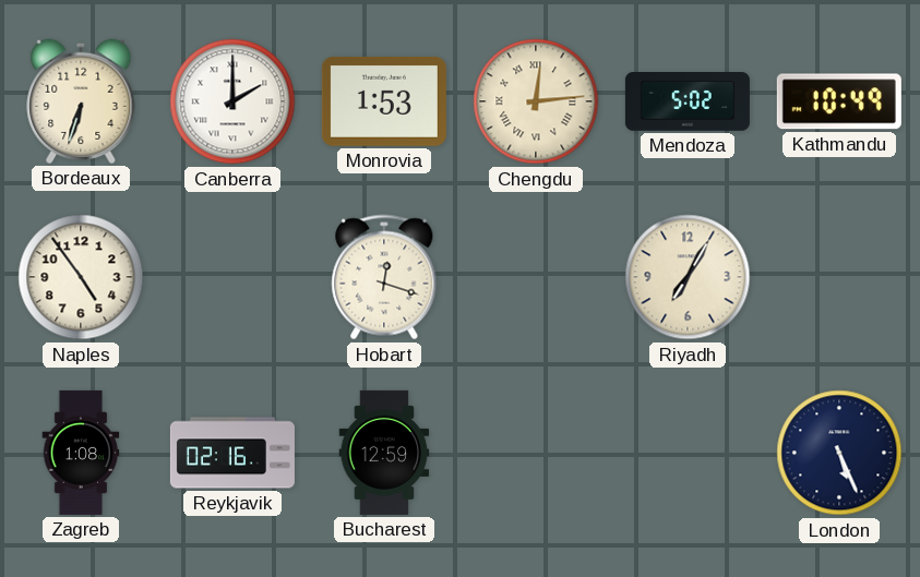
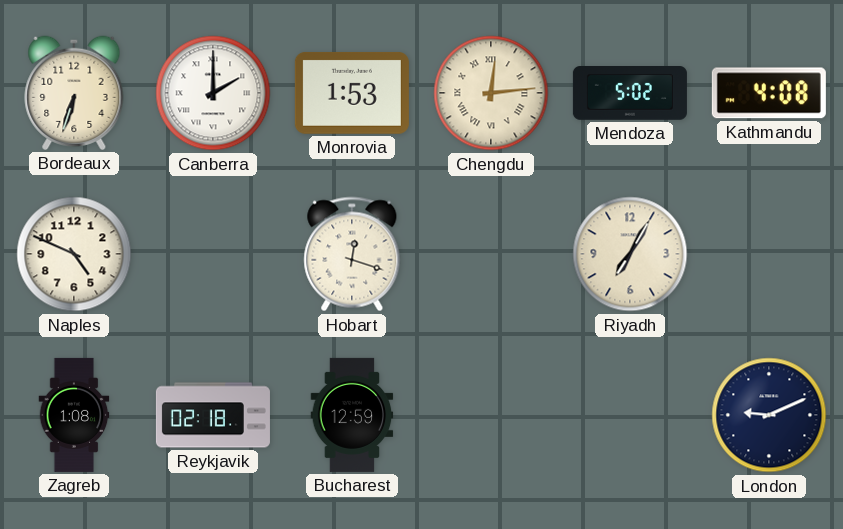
Kathmandu: 10:49 -> 4:08
Naples: 4:54 -> 4:49
Reykjavik: 02:16 -> 02:18
London: 5:26 -> 9:11
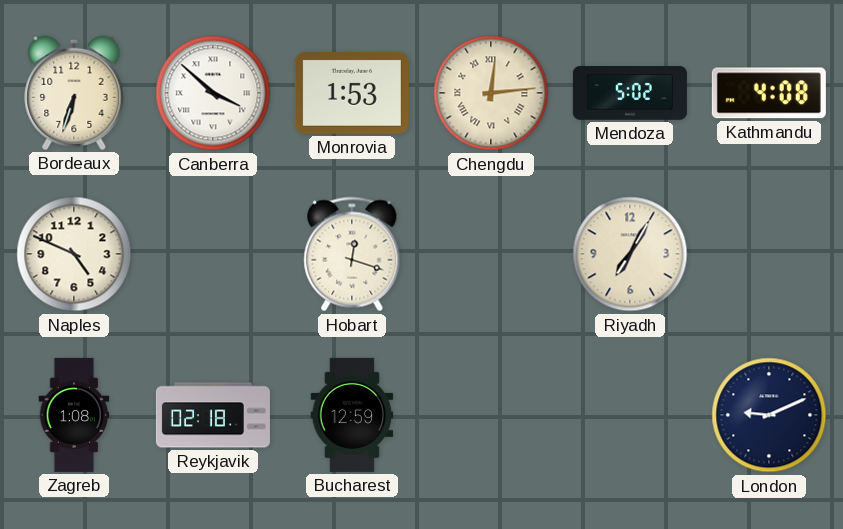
Canberra: 2:00 -> 3:52
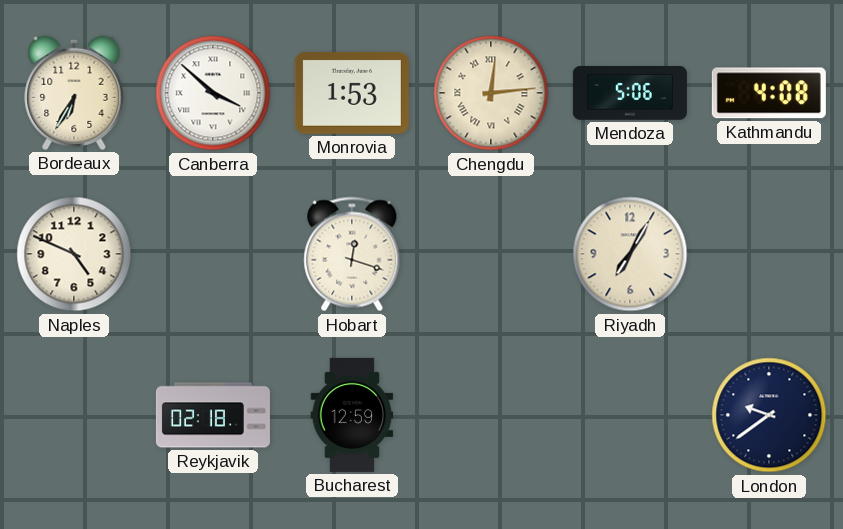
Bordeaux: 6:33 -> 6:35
Mendoza: 5:02 -> 5:06
Zagreb: 1:08 -> none
London: 9:11 -> 9:39
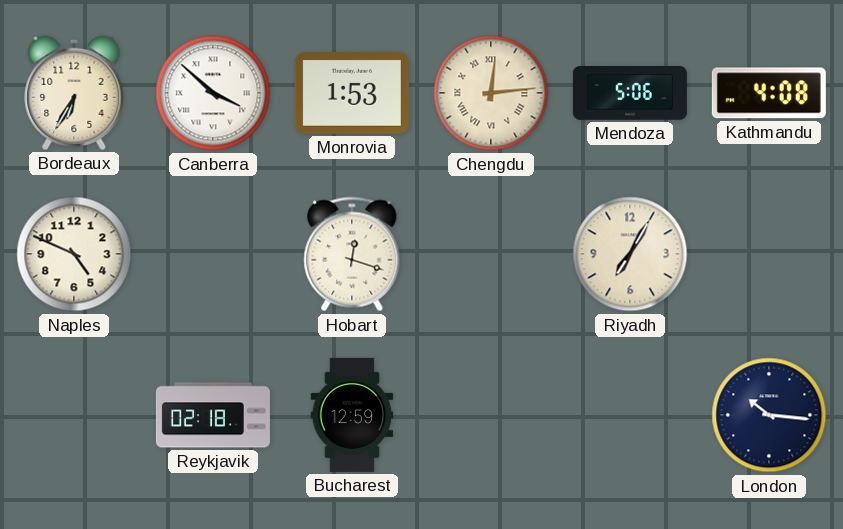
London: 9:39 -> 10:16
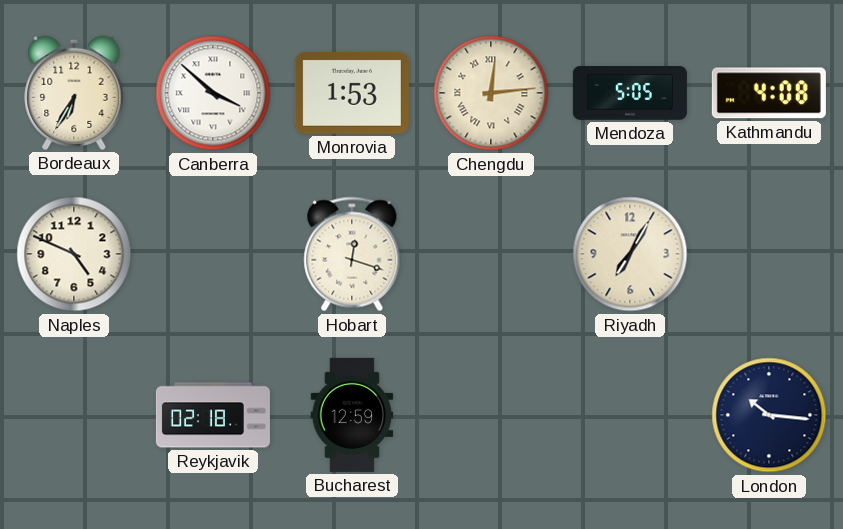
Mendoza: 5:06 -> 5:05
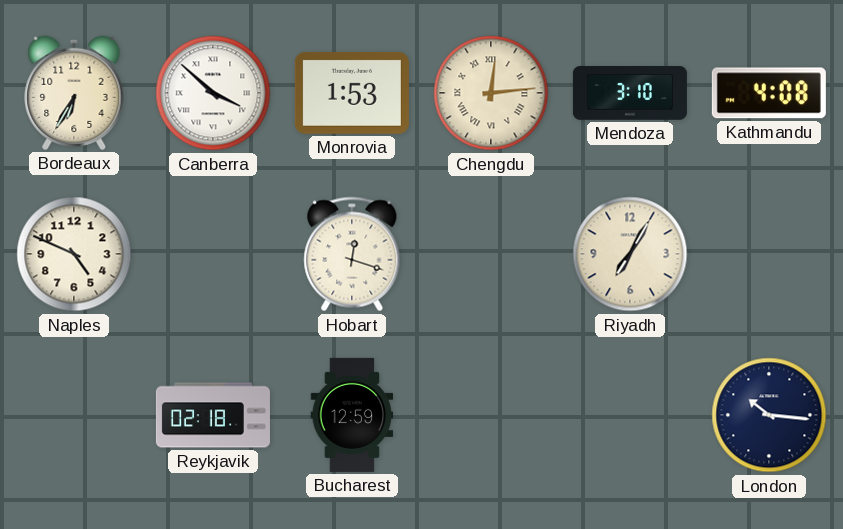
Mendoza: 5:05 -> 3:10
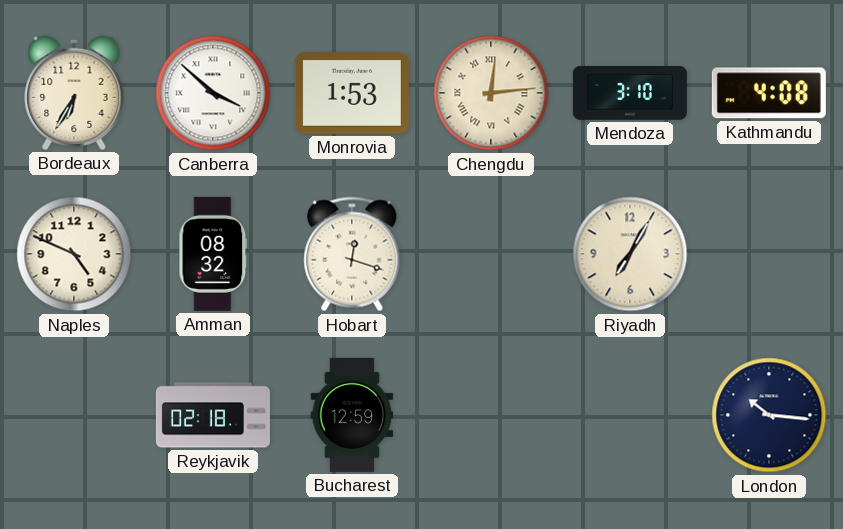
Amman: none -> 08:32
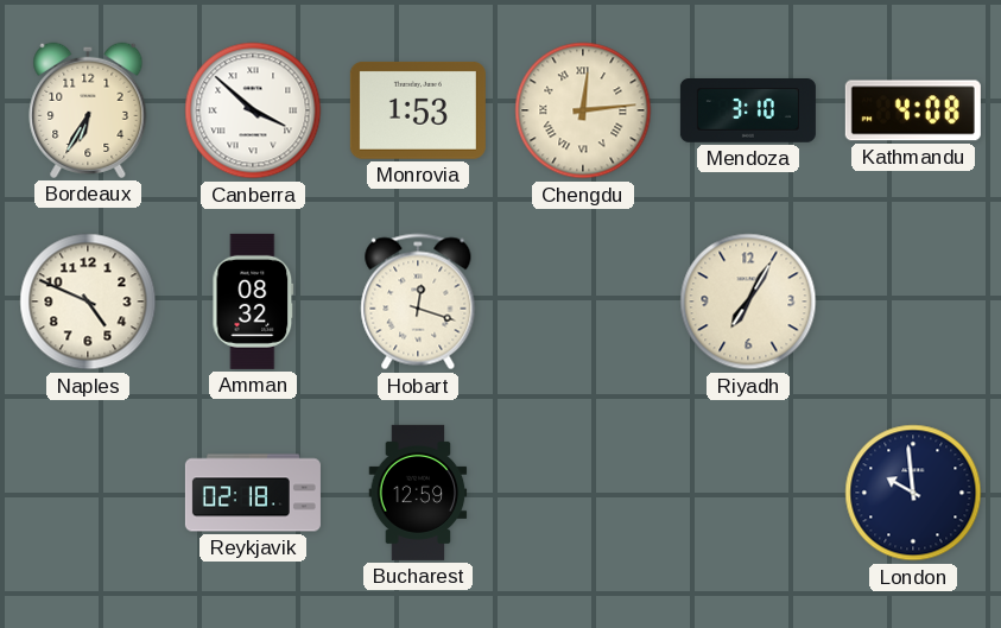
London: 10:16 -> 9:59
